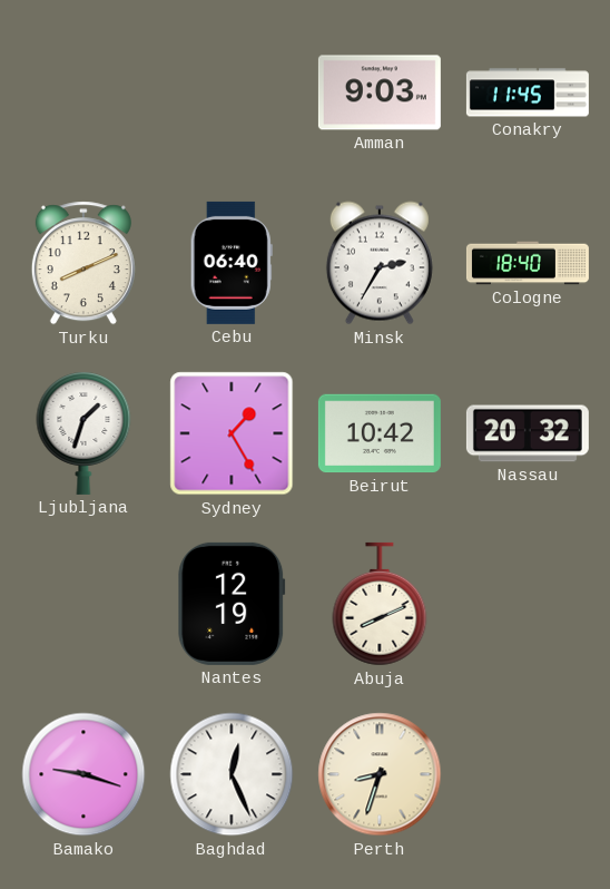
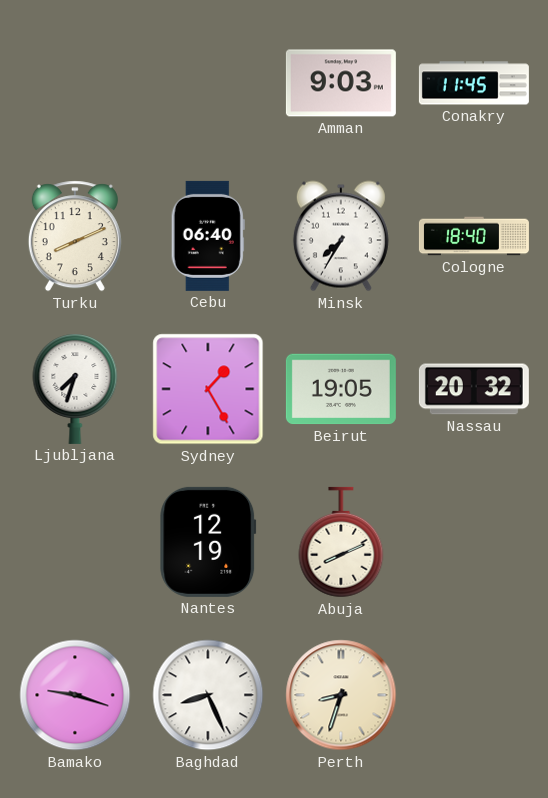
Minsk: 2:35 -> 7:35
Ljubljana: 1:33 -> 7:33
Beirut: 10:42 -> 19:05
Baghdad: 12:26 -> 8:26
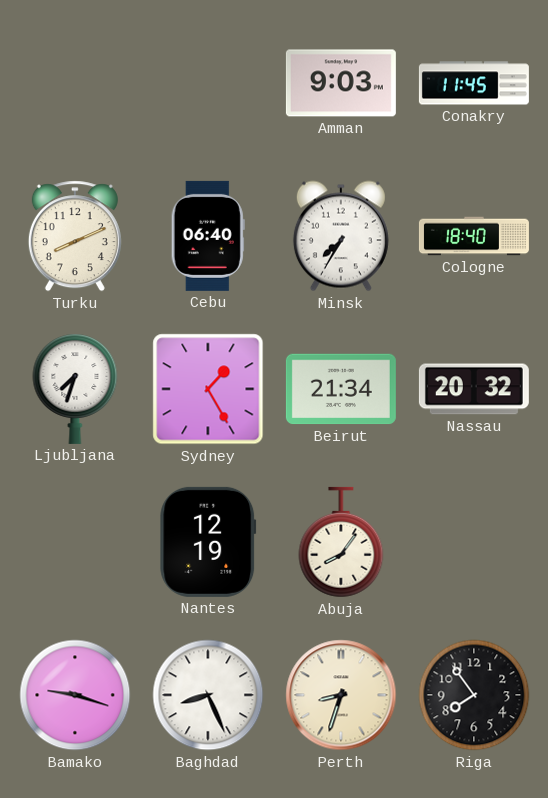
Beirut: 19:05 -> 21:34
Abuja: 8:11 -> 8:06
Riga: none -> 7:54
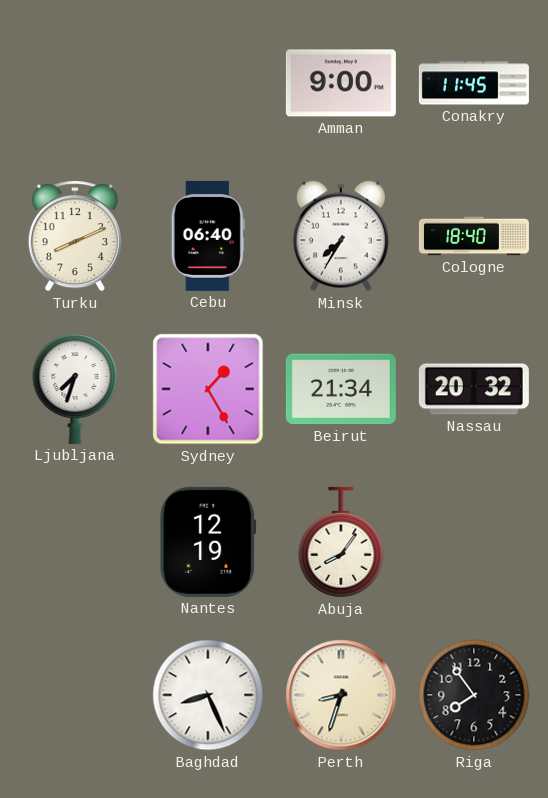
Amman: 9:03 -> 9:00
Bamako: 9:18 -> none
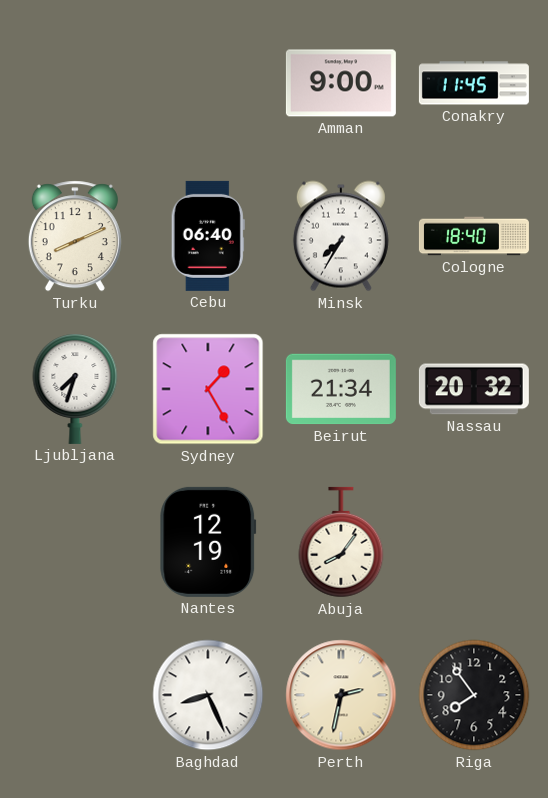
Perth: 8:33 -> 2:32
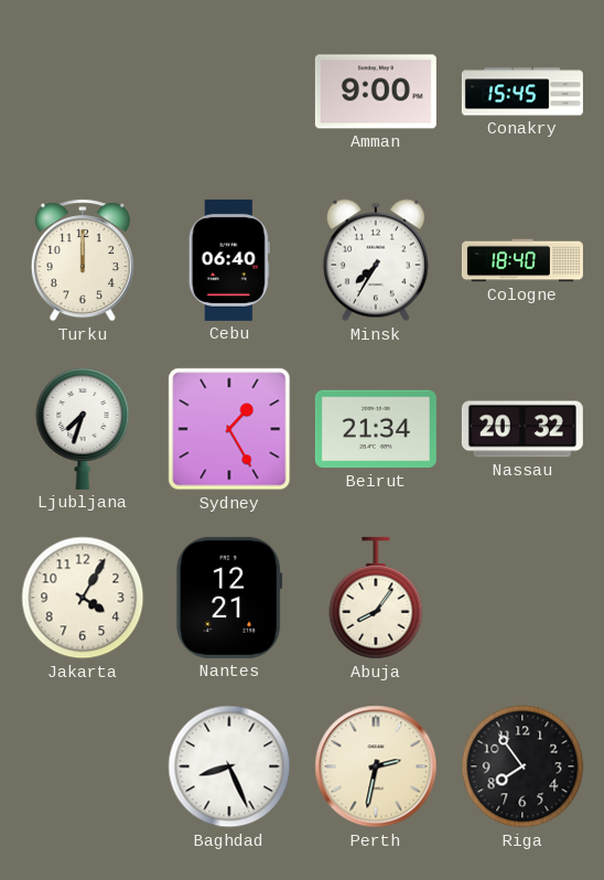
Conakry: 11:45 -> 15:45
Turku: 8:11 -> 12:00
Jakarta: none -> 4:05
Nantes: 12:19 -> 12:21
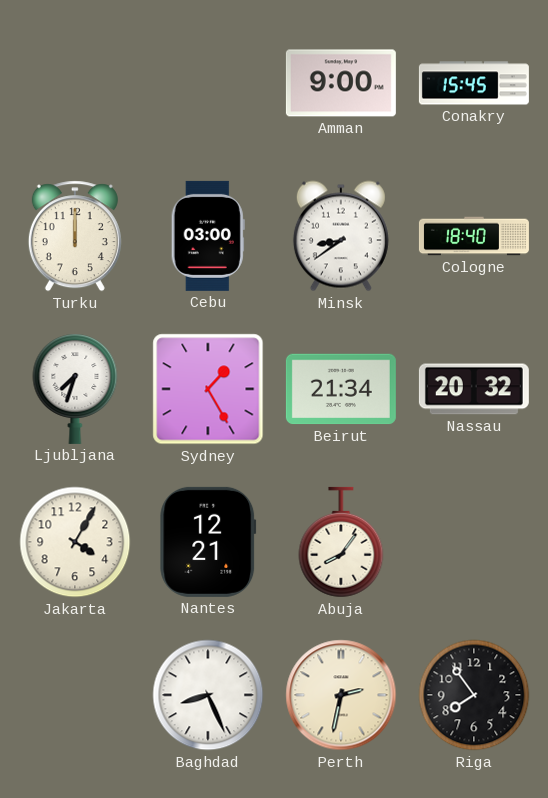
Cebu: 06:40 -> 03:00
Minsk: 7:35 -> 8:39
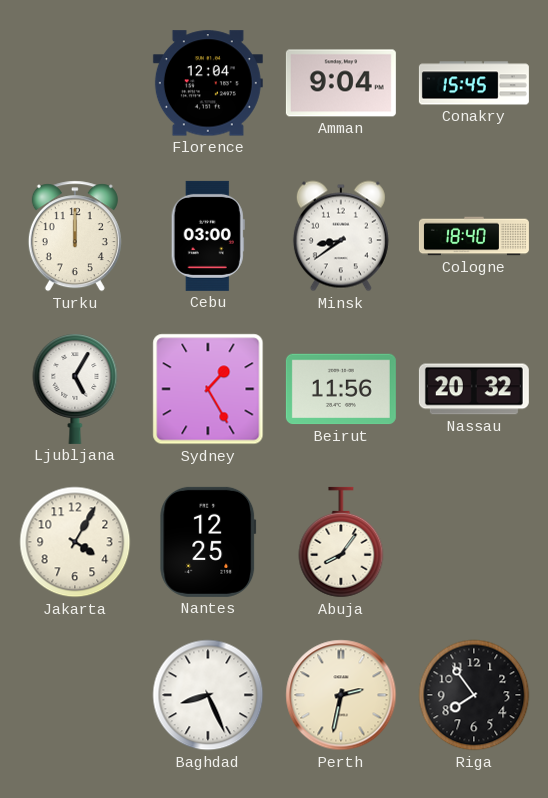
Florence: none -> 12:04
Amman: 9:00 -> 9:04
Ljubljana: 7:33 -> 5:05
Beirut: 21:34 -> 11:56
Nantes: 12:21 -> 12:25
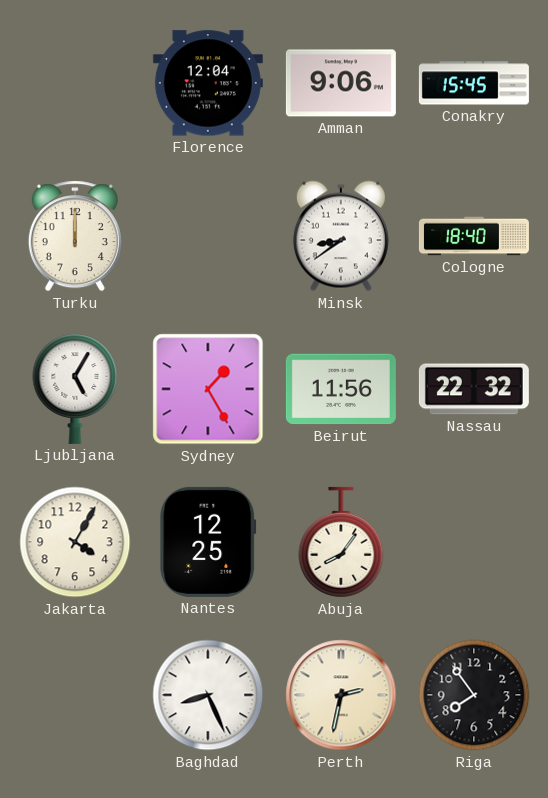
Amman: 9:04 -> 9:06
Cebu: 03:00 -> none
Nassau: 20:32 -> 22:32
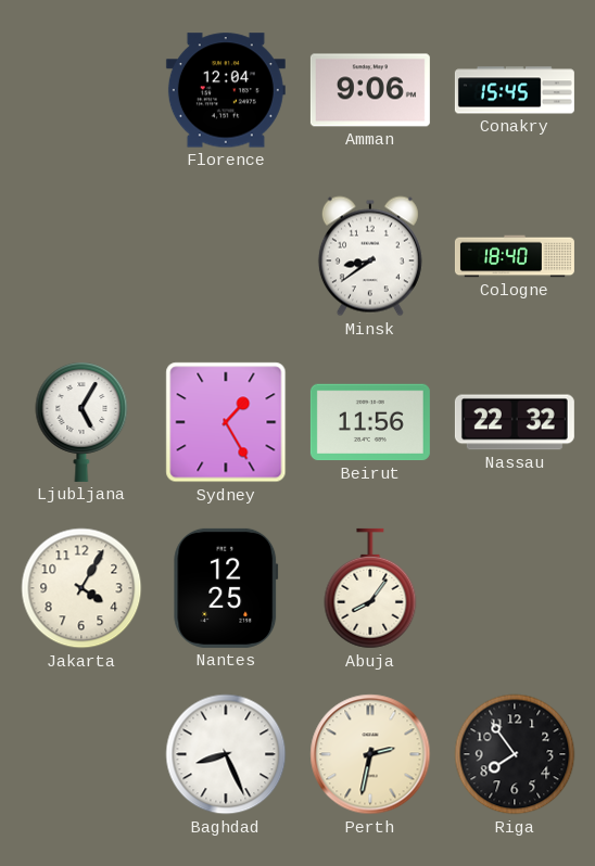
Turku: 12:00 -> none
